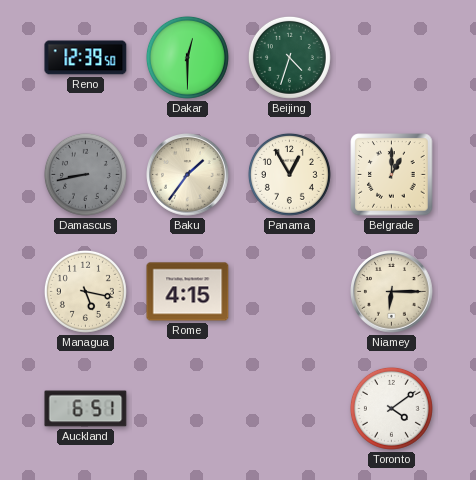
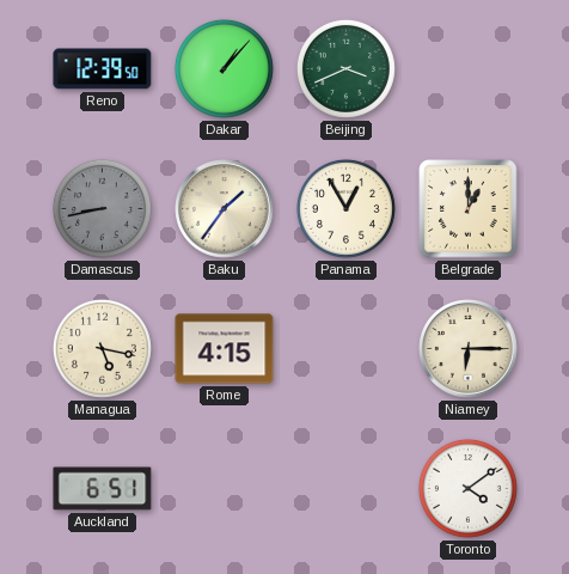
Dakar: 12:30 -> 1:07
Beijing: 4:33 -> 3:41
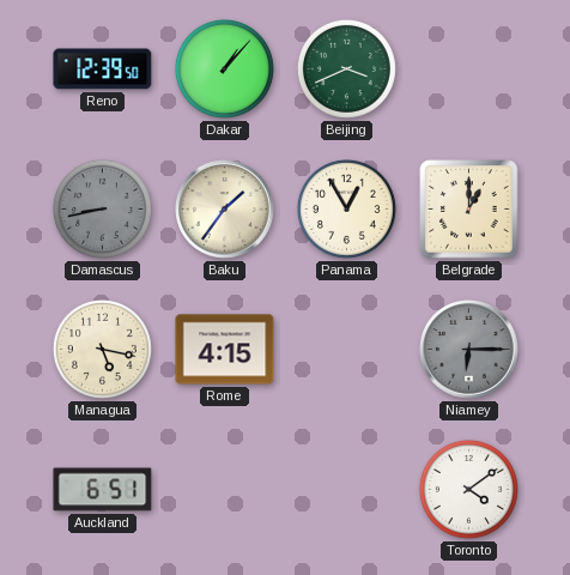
Niamey dial: cream -> grey
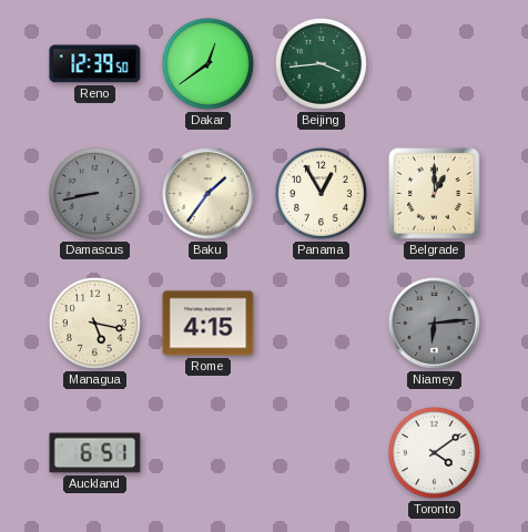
Dakar: 1:07 -> 12:39
Beijing: 3:41 -> 3:44
Niamey: 6:15 -> 6:14
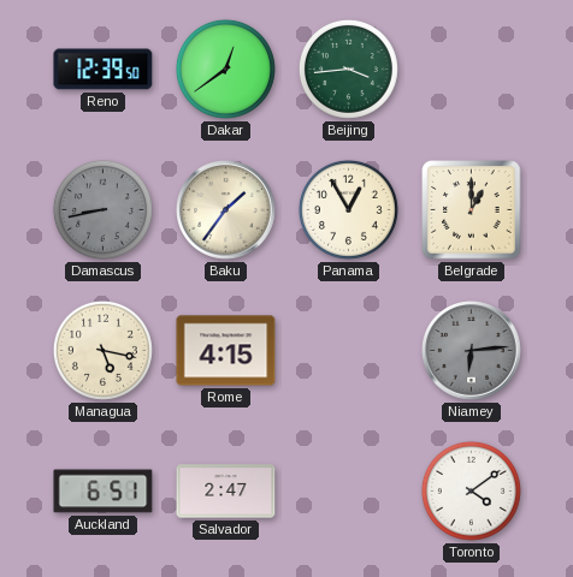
Salvador: none -> 2:47
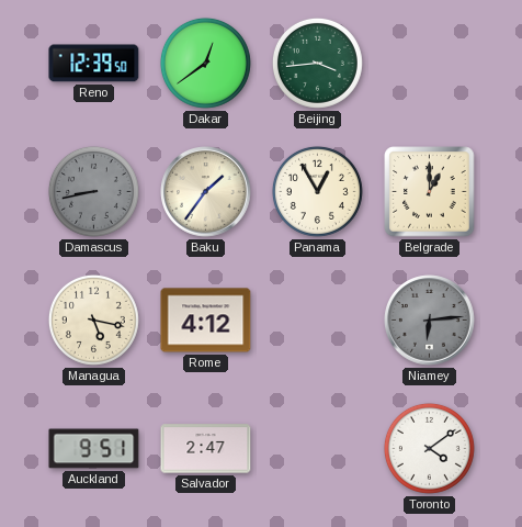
Rome: 4:15 -> 4:12
Auckland: 6:51 -> 9:51
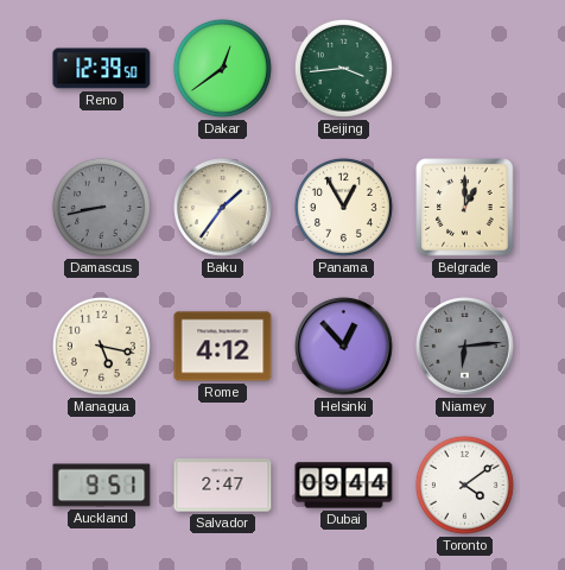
Helsinki: none -> 12:53
Dubai: none -> 09:44
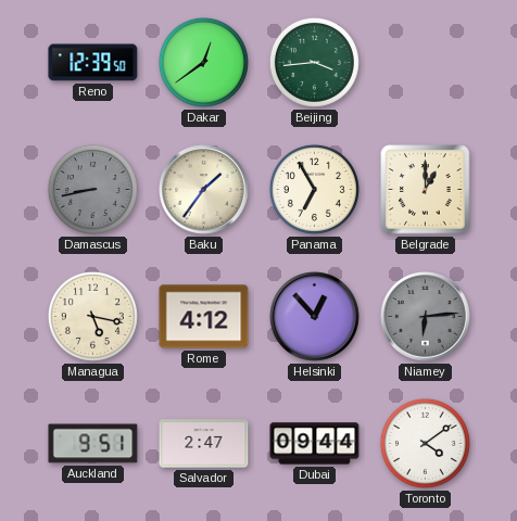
Panama: 12:55 -> 6:55
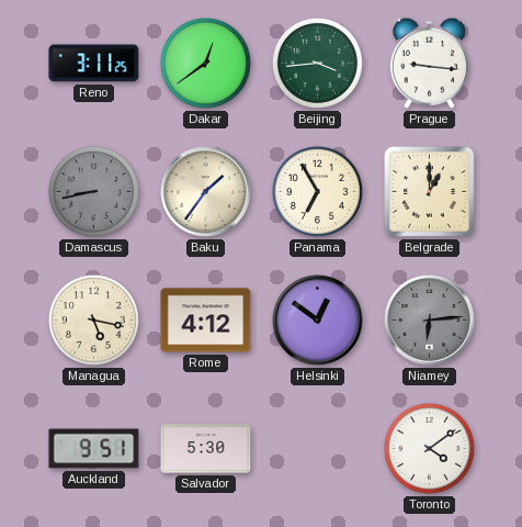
Reno: 12:39 -> 3:11
Prague: none -> 9:16
Helsinki: 12:53 -> 12:51
Salvador: 2:47 -> 5:30
Dubai: 09:44 -> none
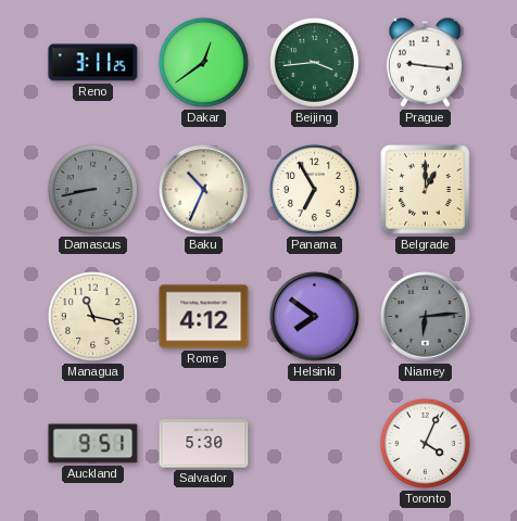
Baku: 1:36 -> 10:34
Managua: 5:17 -> 11:17
Helsinki: 12:51 -> 7:51
Toronto: 4:09 -> 4:04
